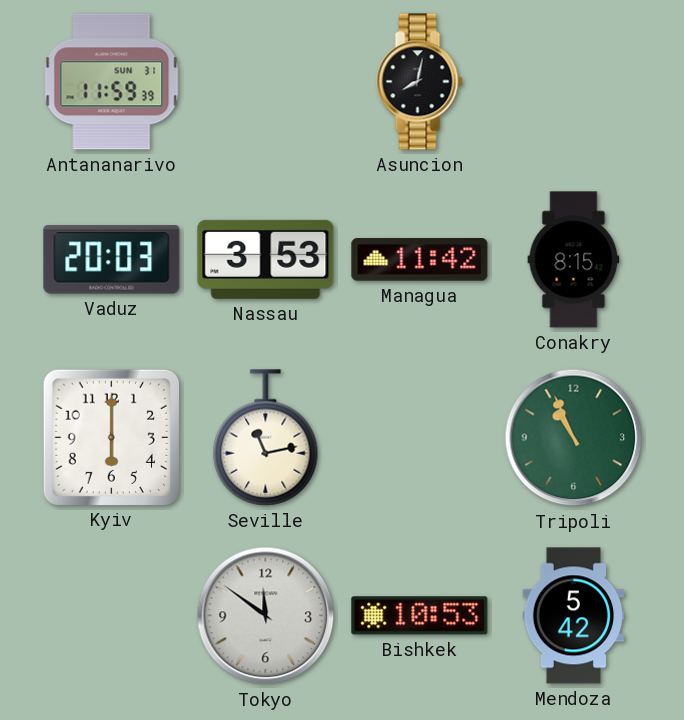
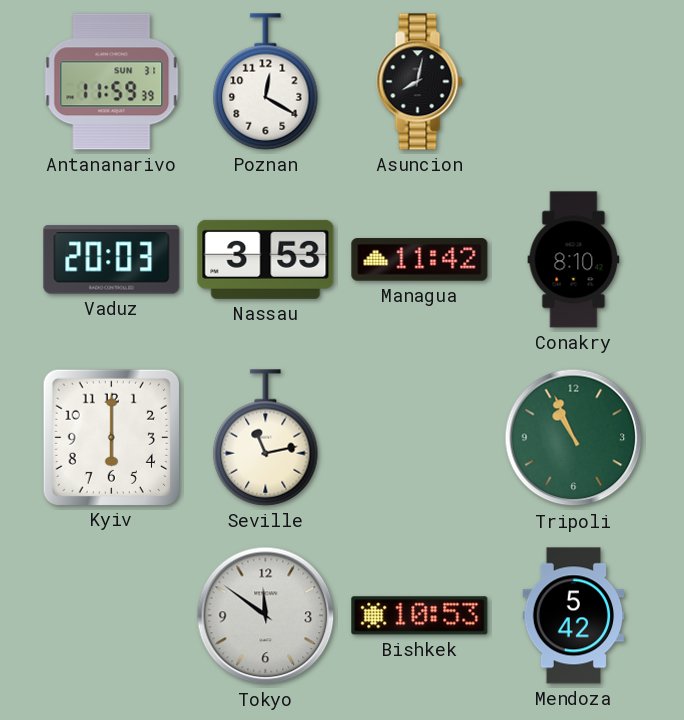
Poznan: none -> 12:20
Conakry: 8:15 -> 8:10
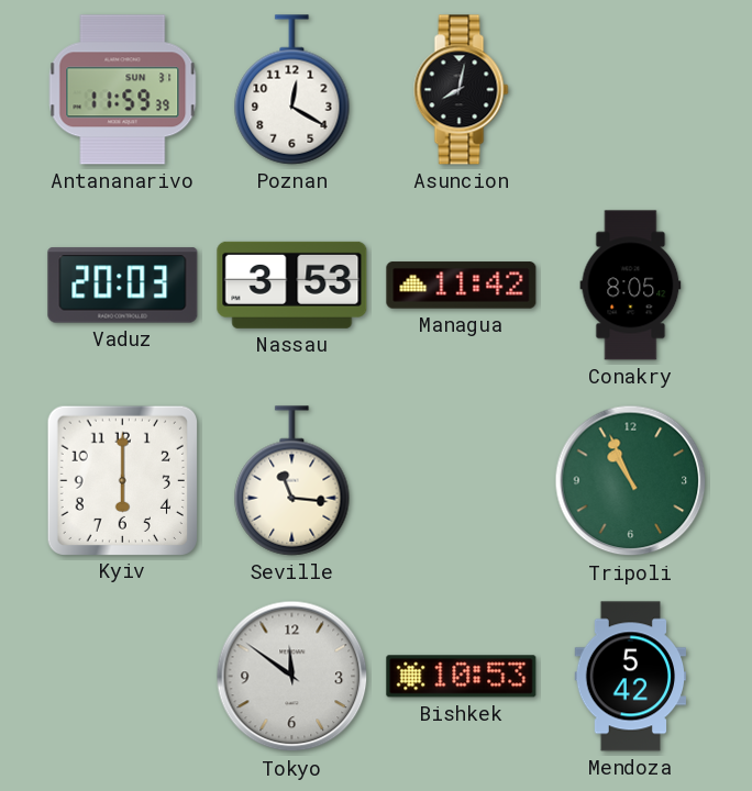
Conakry: 8:10 -> 8:05
Seville: 11:13 -> 11:16
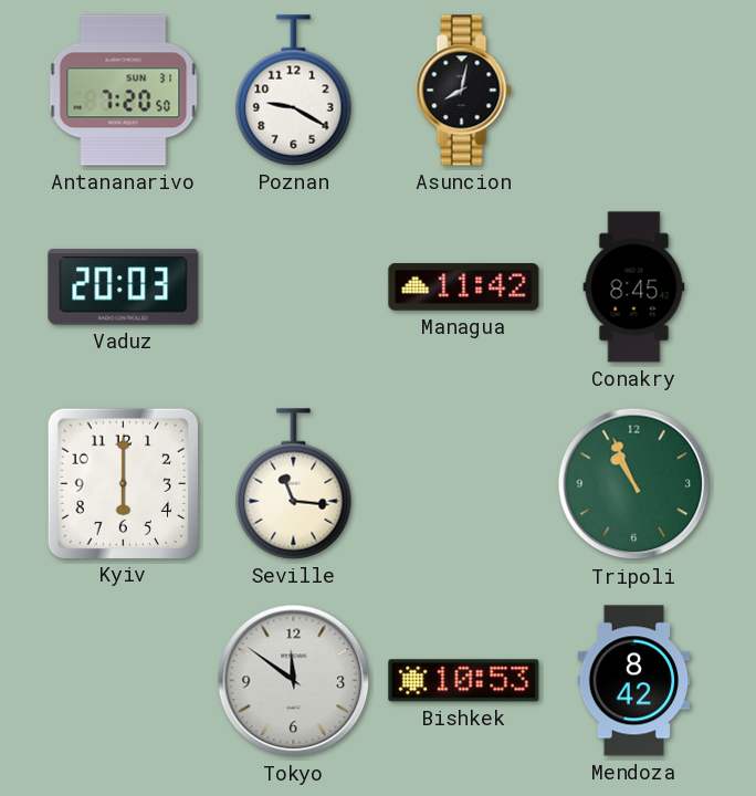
Antananarivo: 11:59 -> 7:20
Poznan: 12:20 -> 9:20
Nassau: 3:53 -> none
Conakry: 8:05 -> 8:45
Mendoza: 5:42 -> 8:42
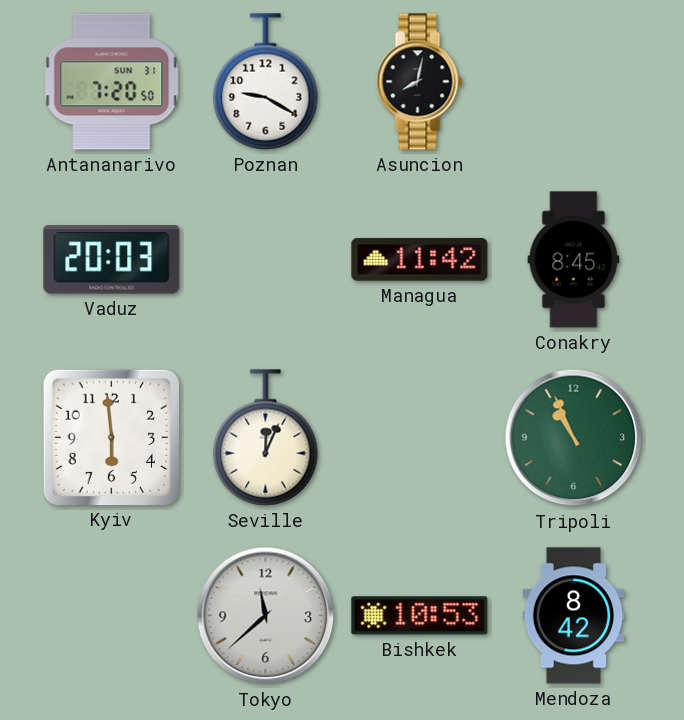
Kyiv: 6:00 -> 5:59
Seville: 11:16 -> 12:04
Tokyo: 11:51 -> 11:38
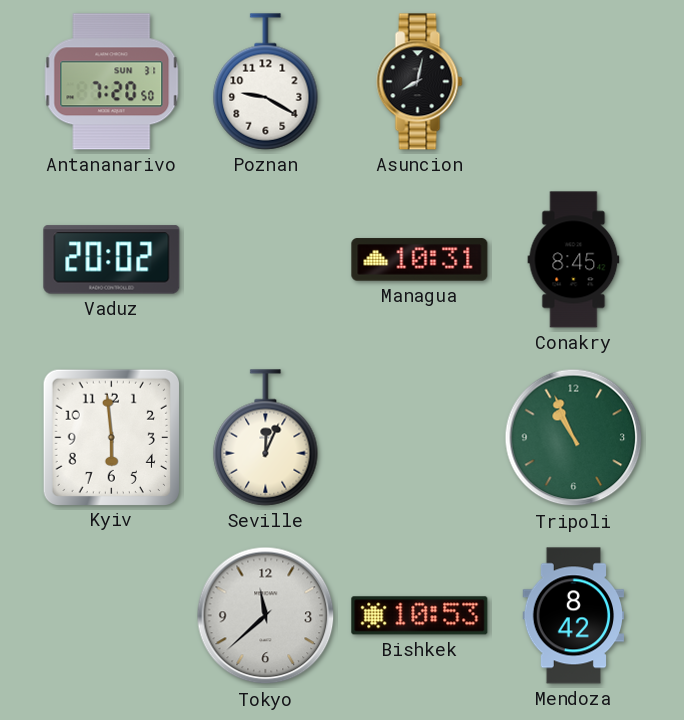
Vaduz: 20:03 -> 20:02
Managua: 11:42 -> 10:31
